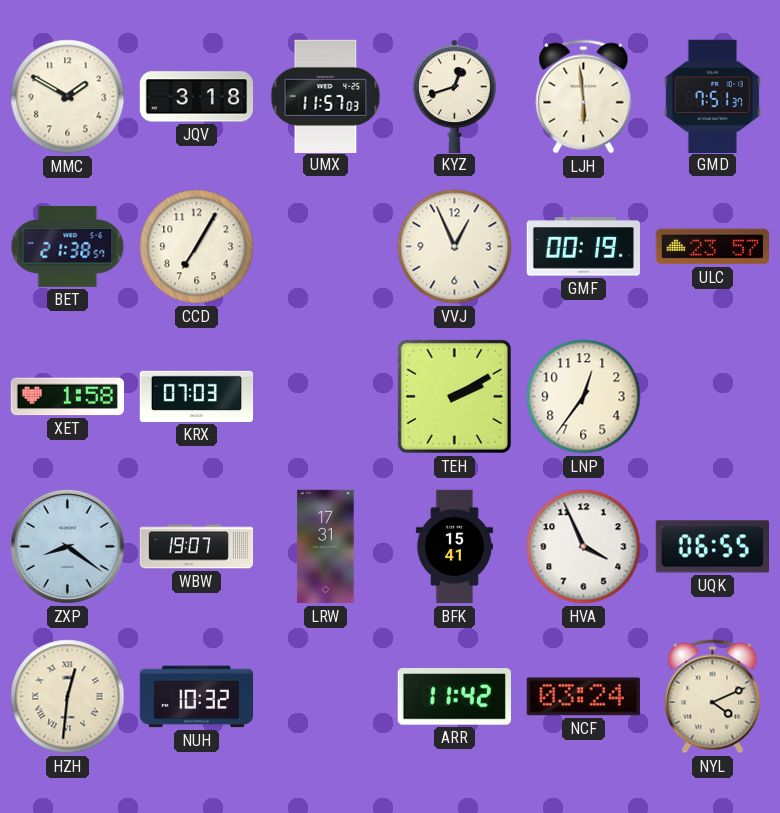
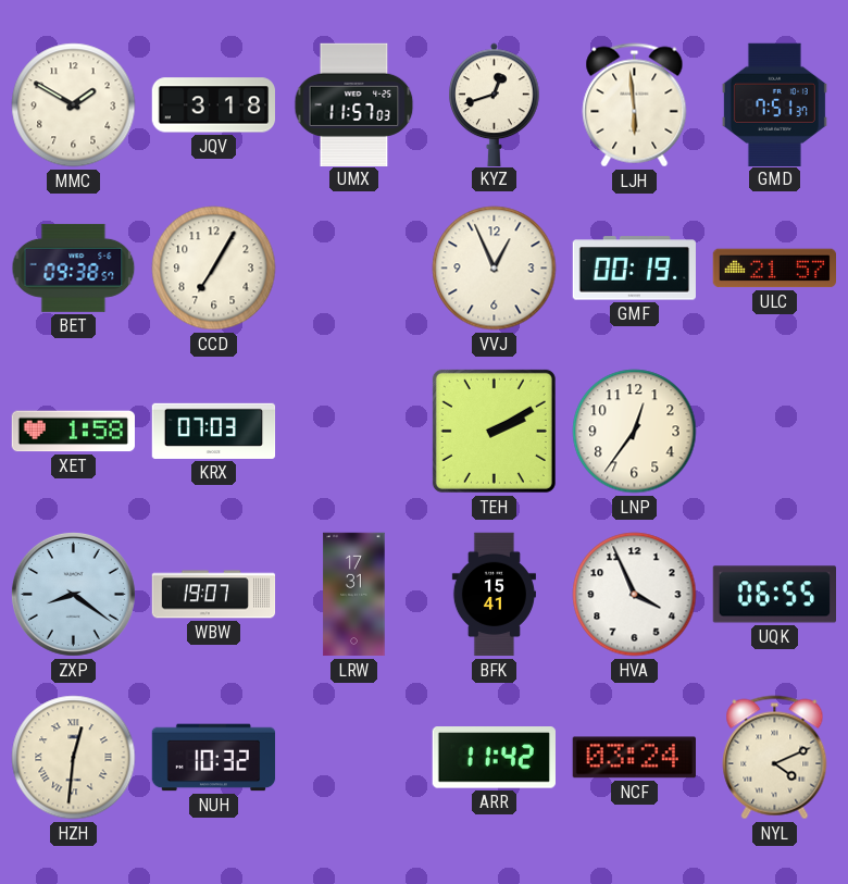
BET: 21:38 -> 09:38
ULC: 23:57 -> 21:57
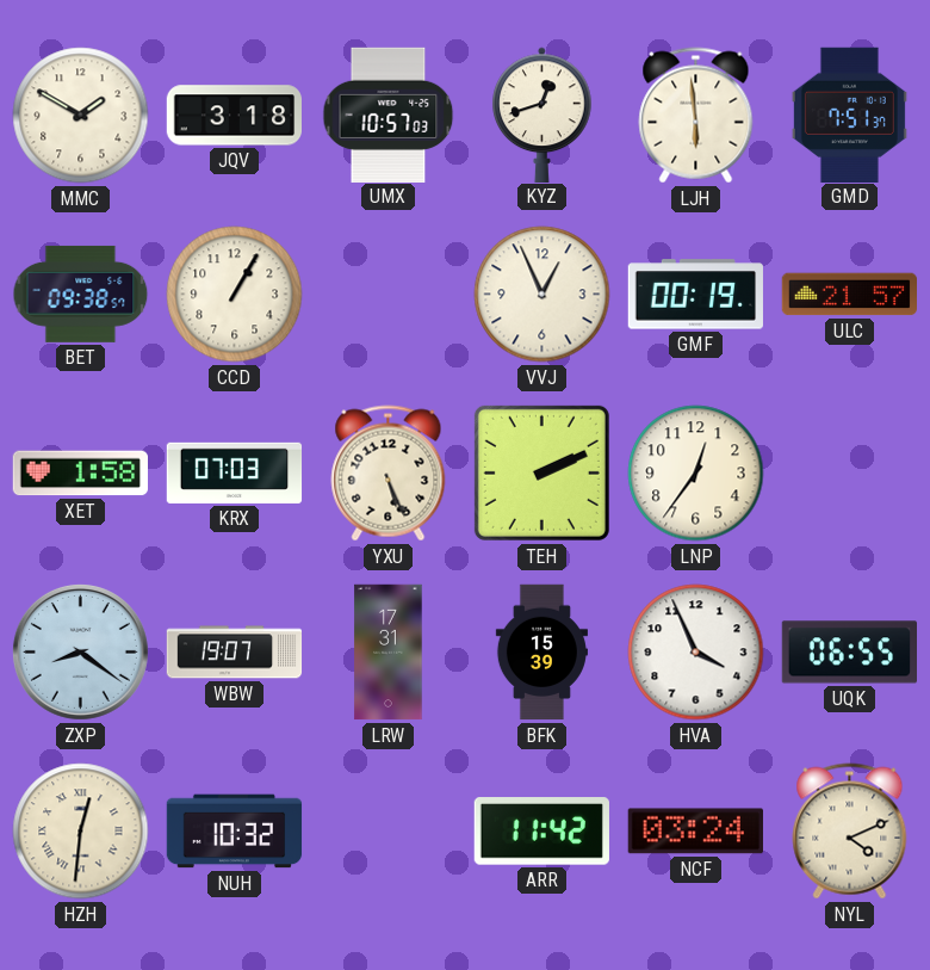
UMX: 11:57 -> 10:57
CCD: 7:05 -> 1:05
YXU: none -> 5:26
TEH: 2:10 -> 2:11
BFK: 15:41 -> 15:39
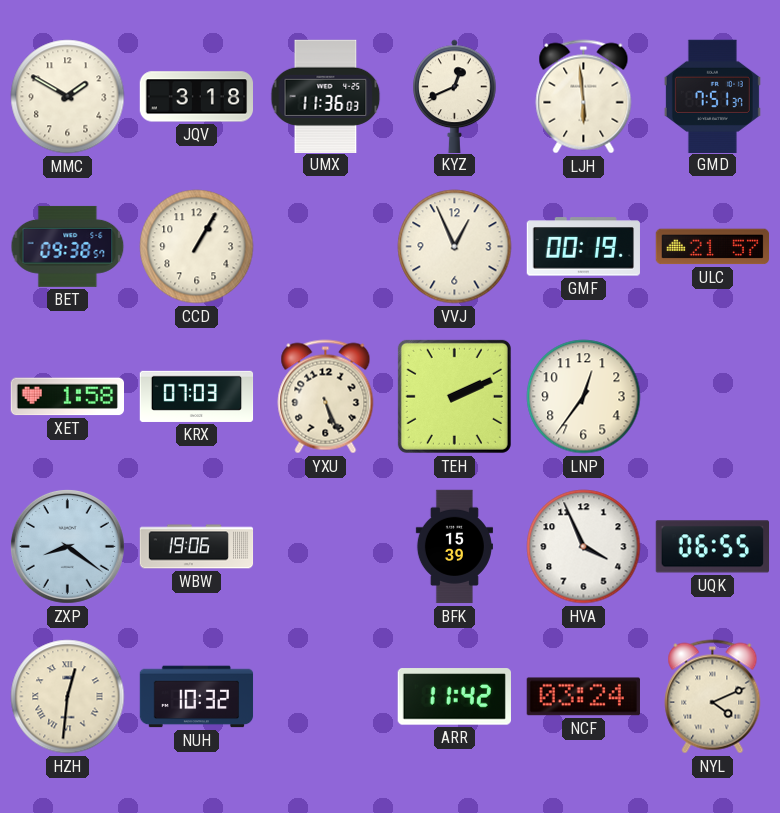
UMX: 10:57 -> 11:36
KYZ: 12:42 -> 12:41
WBW: 19:07 -> 19:06
LRW: 17:31 -> none
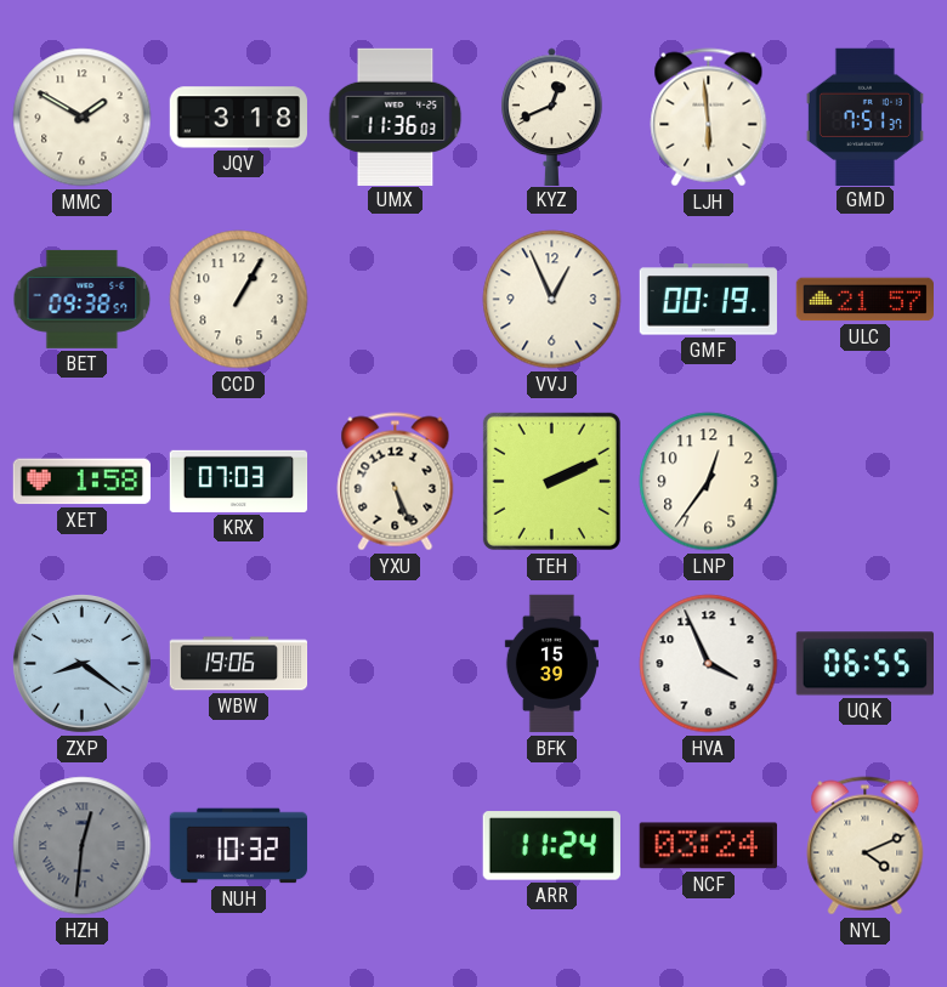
HZH dial: cream -> grey
ARR: 11:42 -> 11:24
